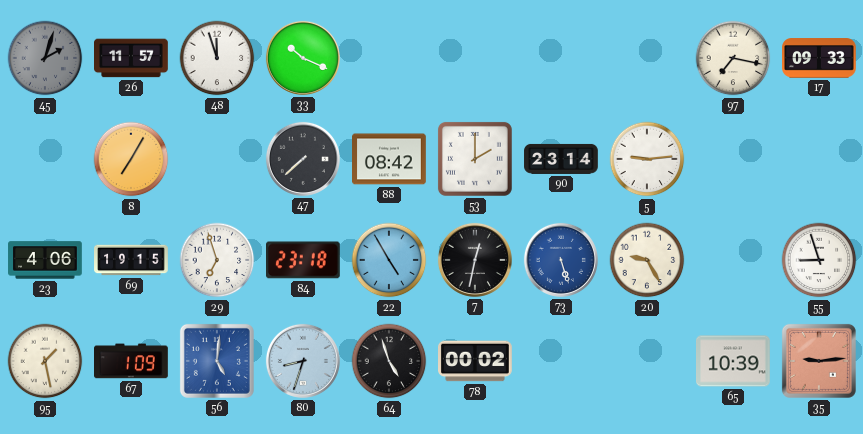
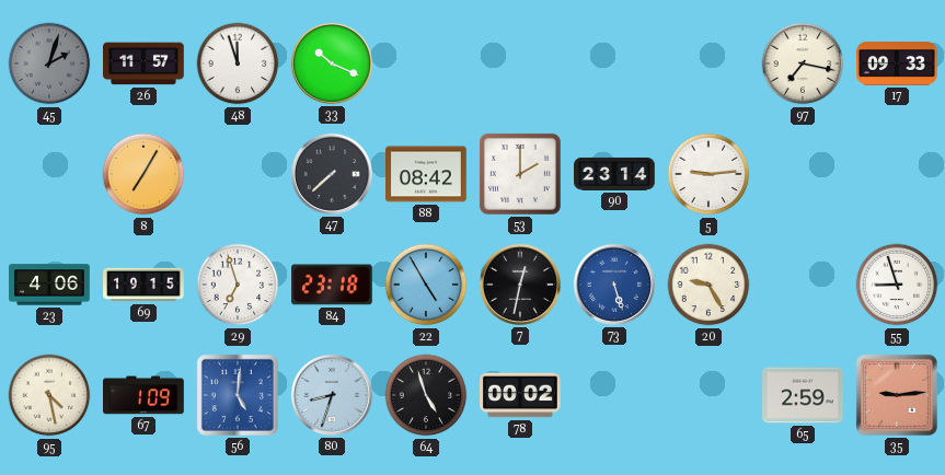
95: 1:28 -> 4:28
65: 10:39 -> 2:59
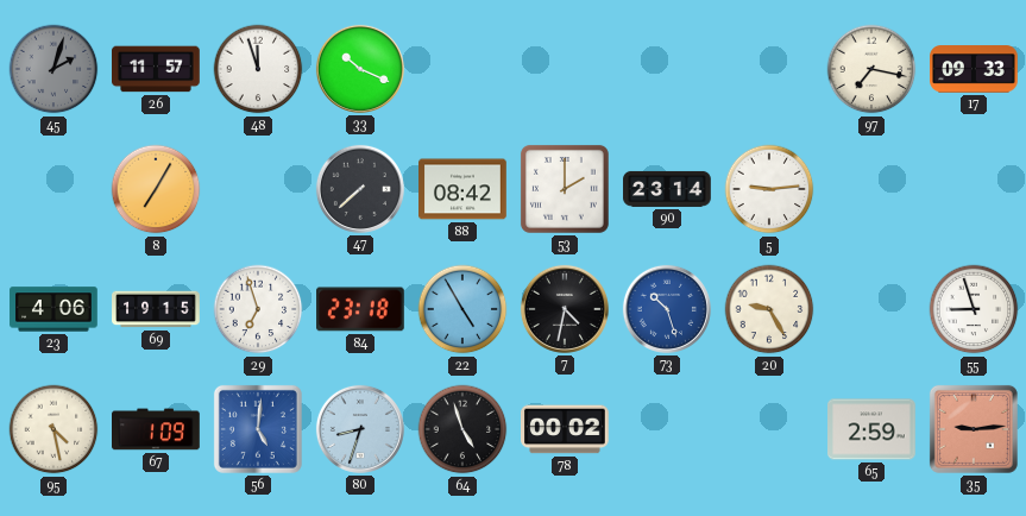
7: 12:32 -> 4:32
73: 5:27 -> 10:27
